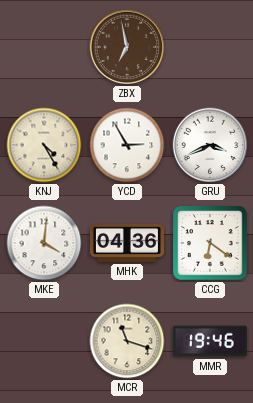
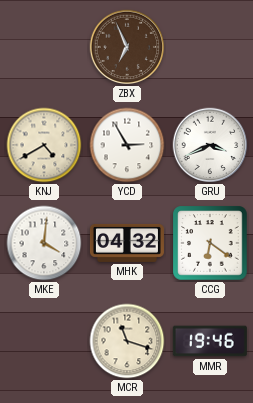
ZBX: 6:58 -> 6:56
KNJ: 4:25 -> 4:40
MHK: 04:36 -> 04:32
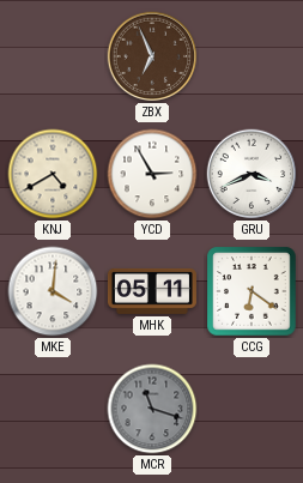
MHK: 04:32 -> 05:11
MCR dial: cream -> grey
MMR: 19:46 -> none
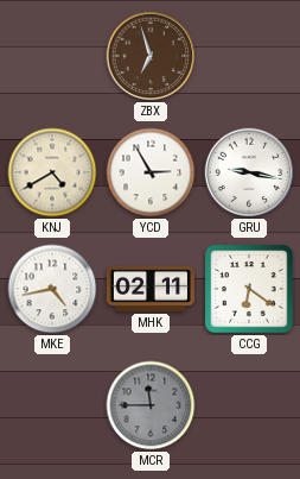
ZBX: 6:56 -> 6:57
GRU: 3:41 -> 9:17
MKE: 4:01 -> 4:43
MHK: 05:11 -> 02:11
MCR: 11:18 -> 11:45
